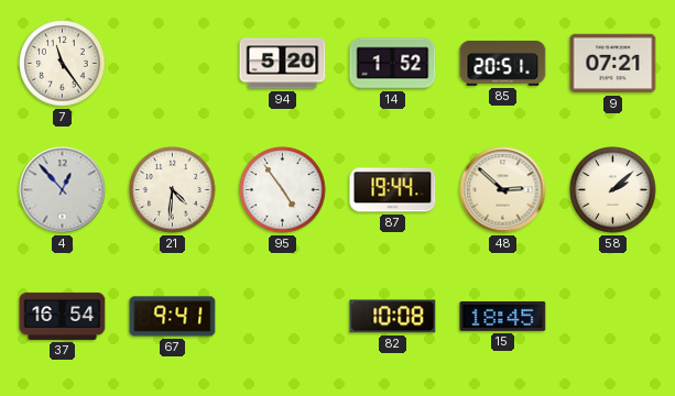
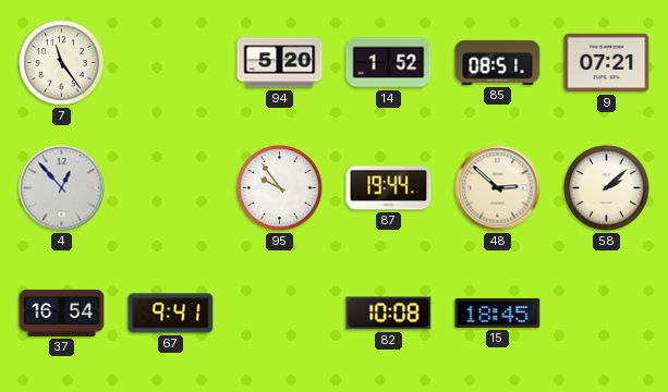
85: 20:51 -> 08:51
21: 4:31 -> none
95: 4:54 -> 9:54
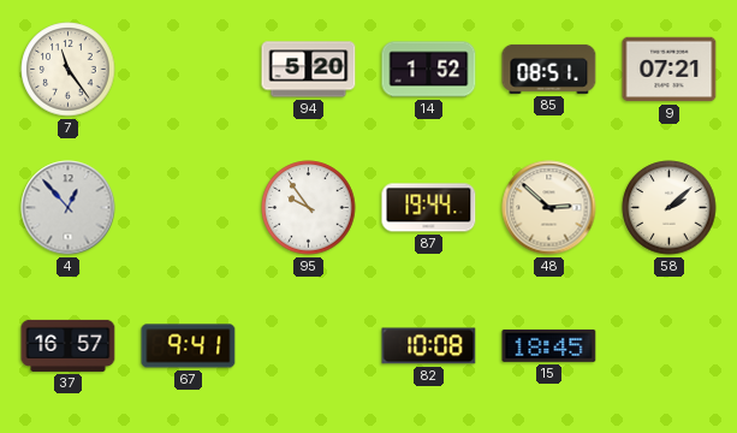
37: 16:54 -> 16:57
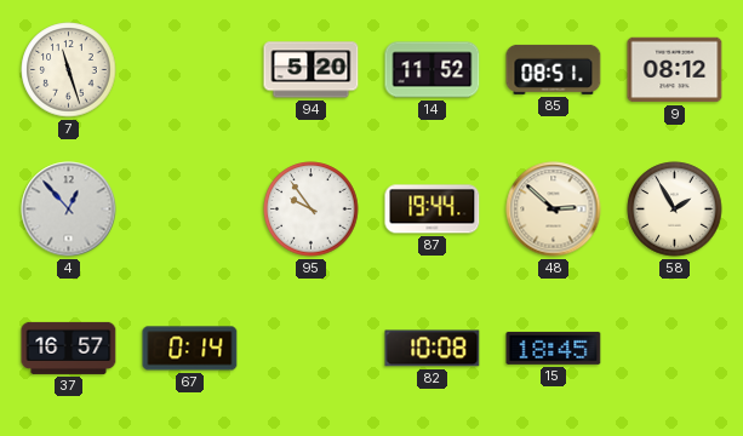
7: 11:24 -> 11:27
14: 1:52 -> 11:52
9: 07:21 -> 08:12
58: 2:08 -> 1:55
67: 9:41 -> 0:14
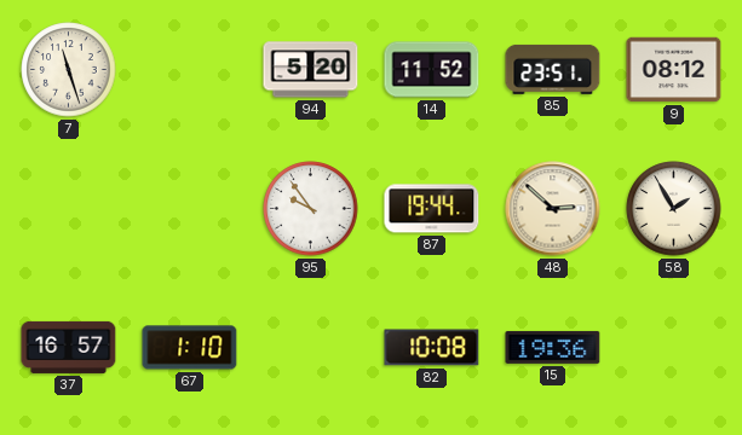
85: 08:51 -> 23:51
4: 12:53 -> none
67: 0:14 -> 1:10
15: 18:45 -> 19:36
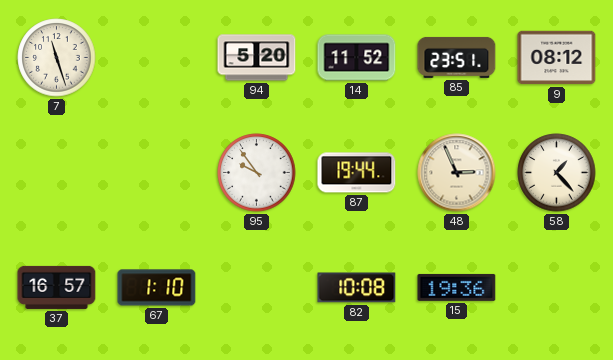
48: 2:52 -> 2:56
58: 1:55 -> 1:23
